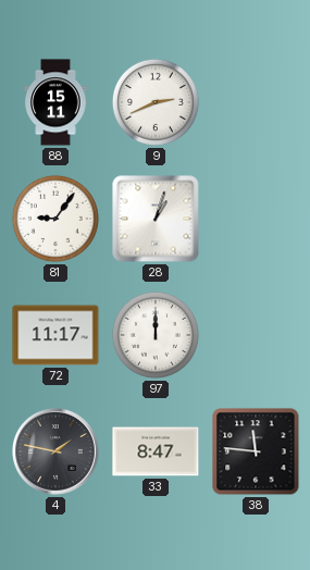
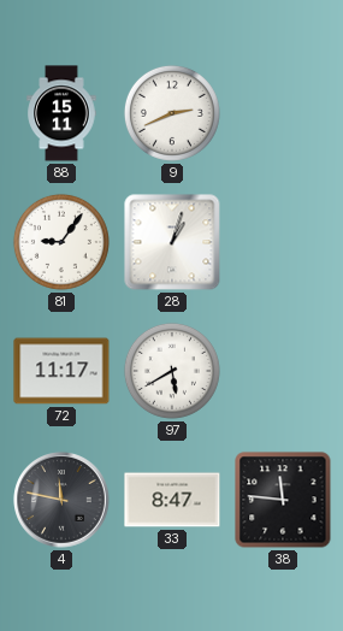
97: 12:00 -> 5:40
4: 1:47 -> 11:47
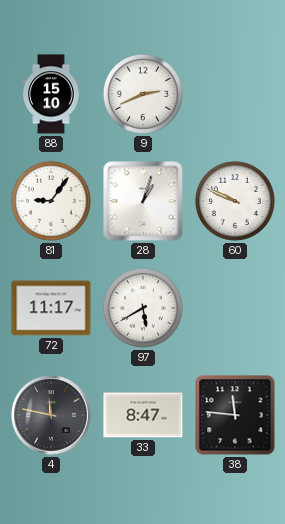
88: 15:11 -> 15:10
60: none -> 9:49
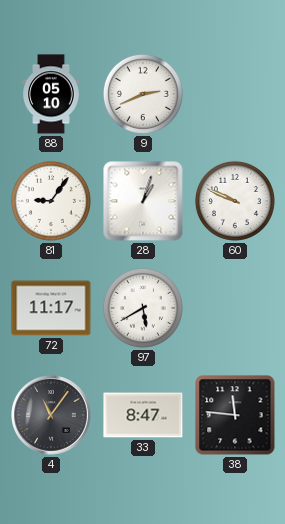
88: 15:10 -> 05:10
4: 11:47 -> 11:06
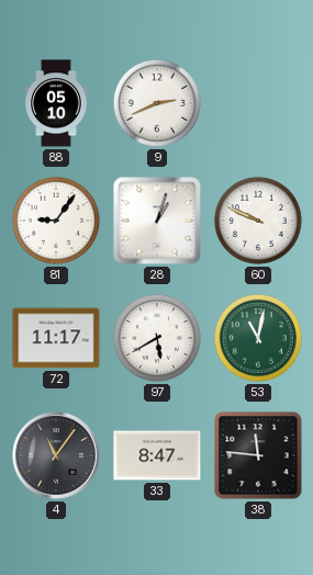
53: none -> 11:02
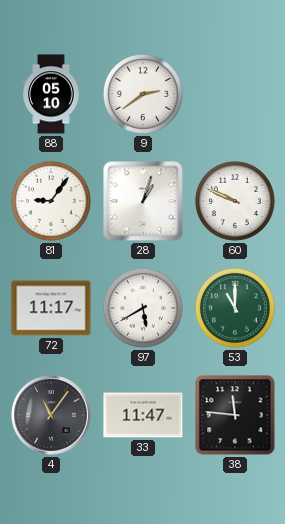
9: 2:41 -> 2:39
53: 11:02 -> 11:00
33: 8:47 -> 11:47
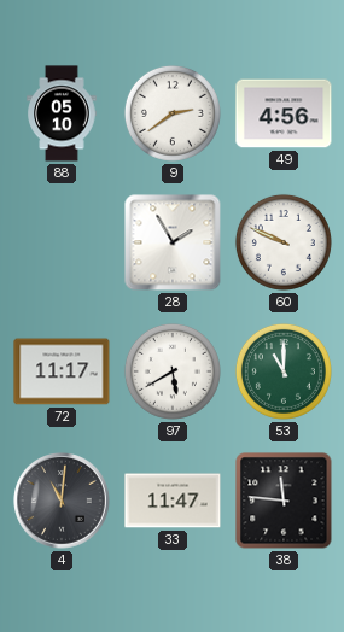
49: none -> 4:56
81: 9:06 -> none
28: 1:03 -> 1:55
4: 11:06 -> 11:01
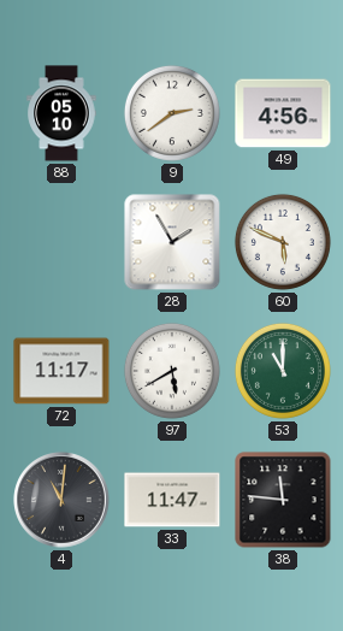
60: 9:49 -> 5:49
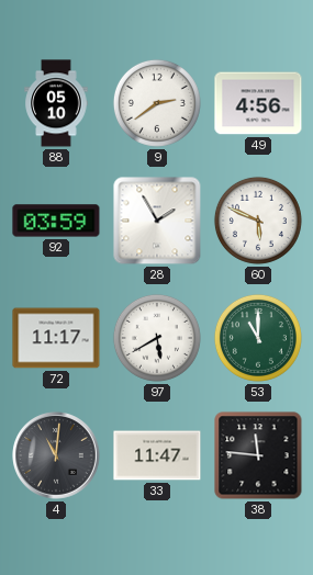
92: none -> 03:59
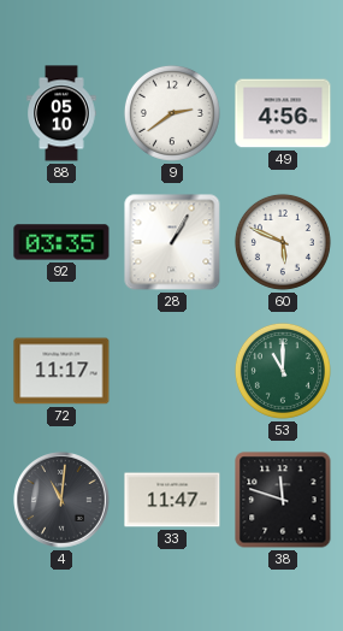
92: 03:59 -> 03:35
28: 1:55 -> 1:05
97: 5:40 -> none
38: 11:46 -> 11:48
